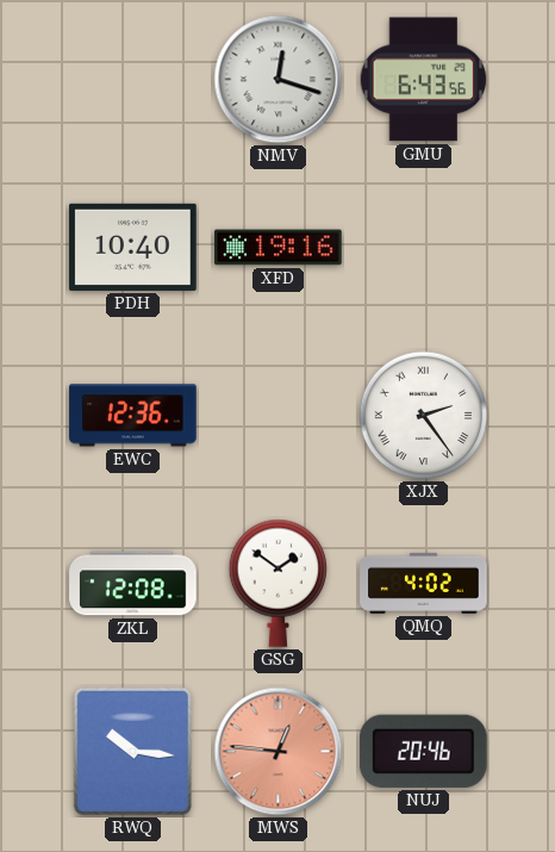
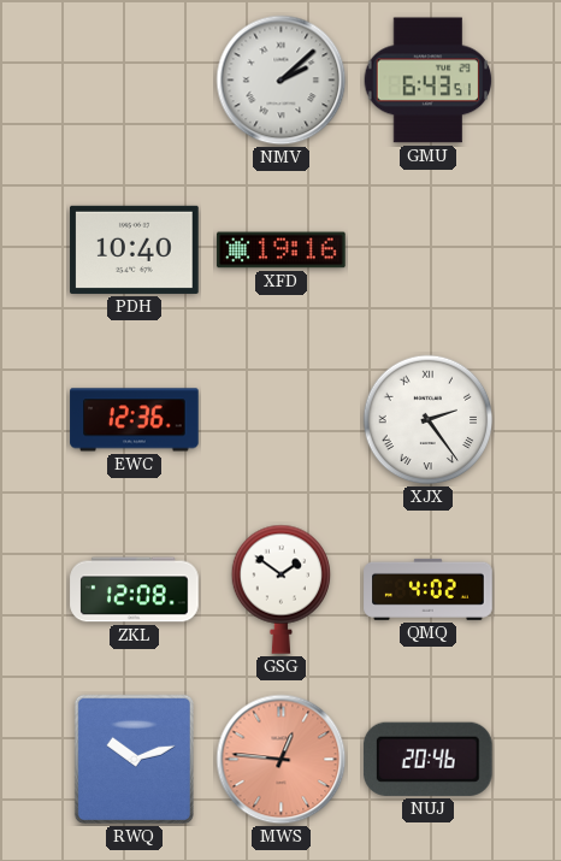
NMV: 12:18 -> 2:08
GMU: 6:43:56 -> 6:43:51
RWQ: 10:16 -> 10:12
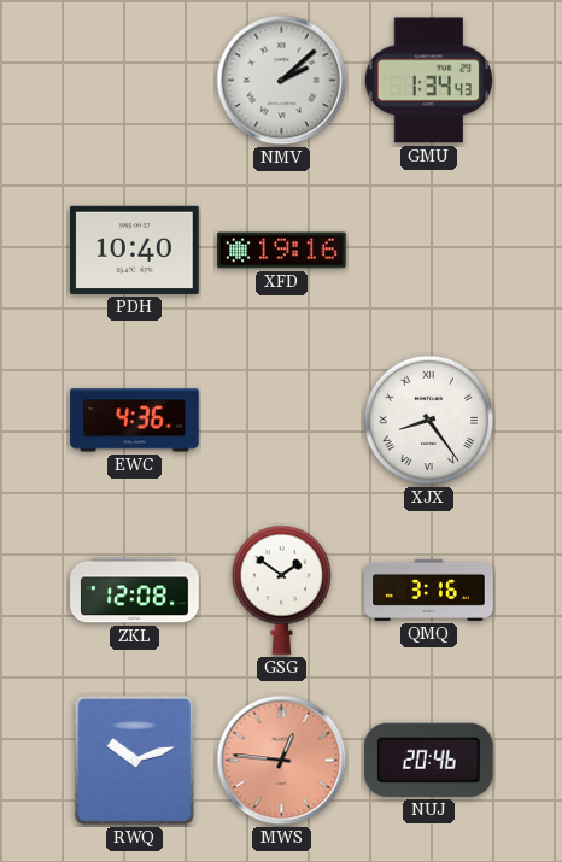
GMU: 6:43 -> 1:34
EWC: 12:36 -> 4:36
XJX: 2:24 -> 8:24
QMQ: 4:02 -> 3:16
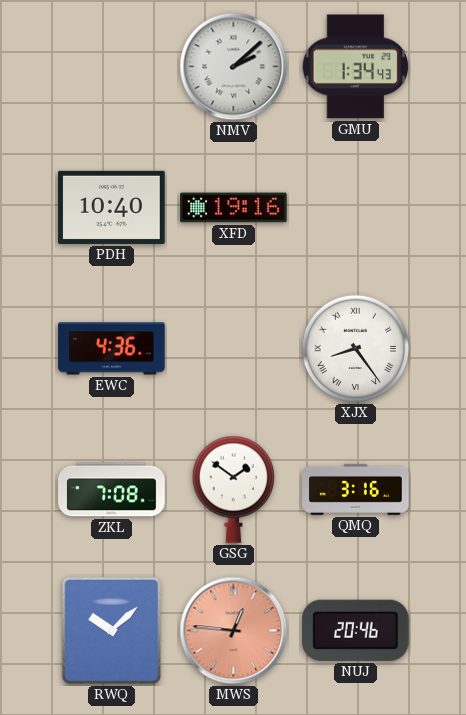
ZKL: 12:08 -> 7:08
RWQ: 10:12 -> 10:08
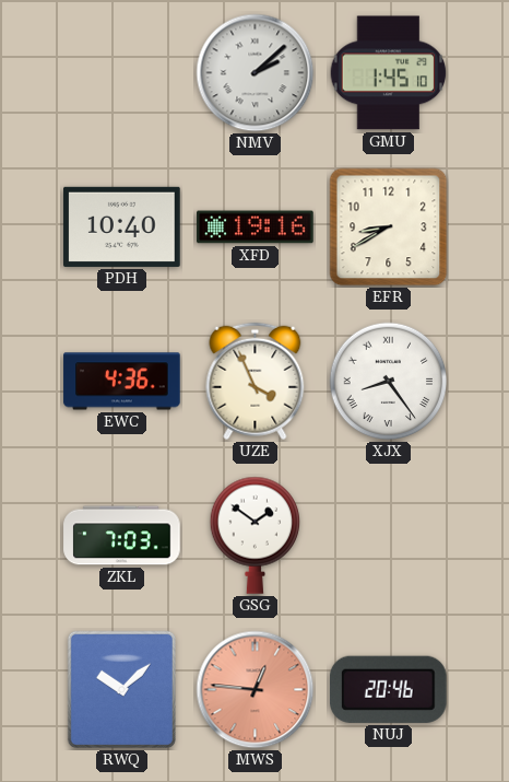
GMU: 1:34 -> 1:45
EFR: none -> 8:40
UZE: none -> 3:56
ZKL: 7:08 -> 7:03
QMQ: 3:16 -> none
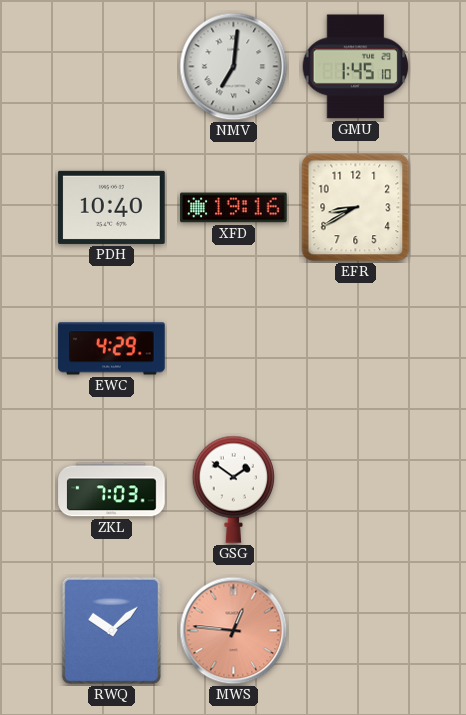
NMV: 2:08 -> 7:01
EWC: 4:36 -> 4:29
UZE: 3:56 -> none
XJX: 8:24 -> none
NUJ: 20:46 -> none
